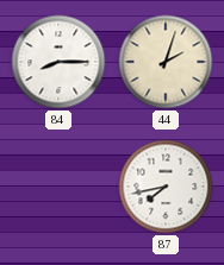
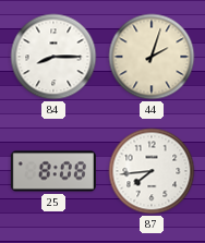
25: none -> 8:08
87: 7:43 -> 7:44
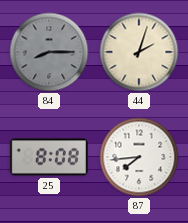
84 dial: white -> grey
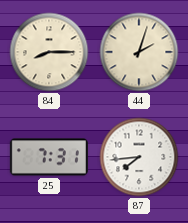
84 dial: grey -> cream
25: 8:08 -> 7:31
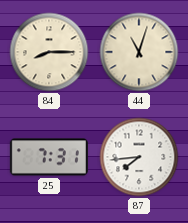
44: 2:03 -> 11:03
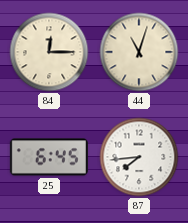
84: 8:15 -> 12:15
25: 7:31 -> 6:45
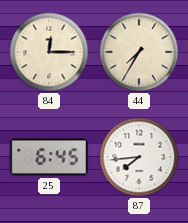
44: 11:03 -> 7:35
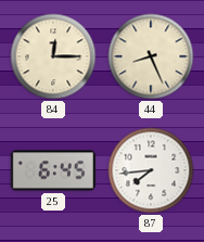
44: 7:35 -> 8:26
